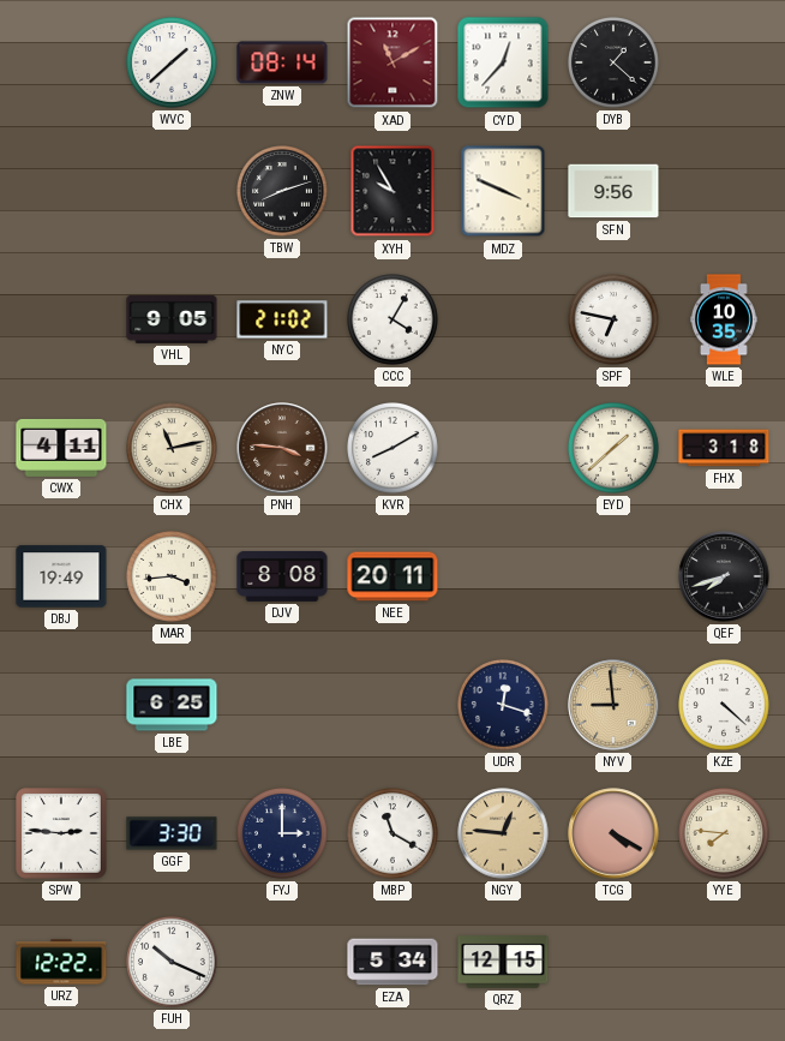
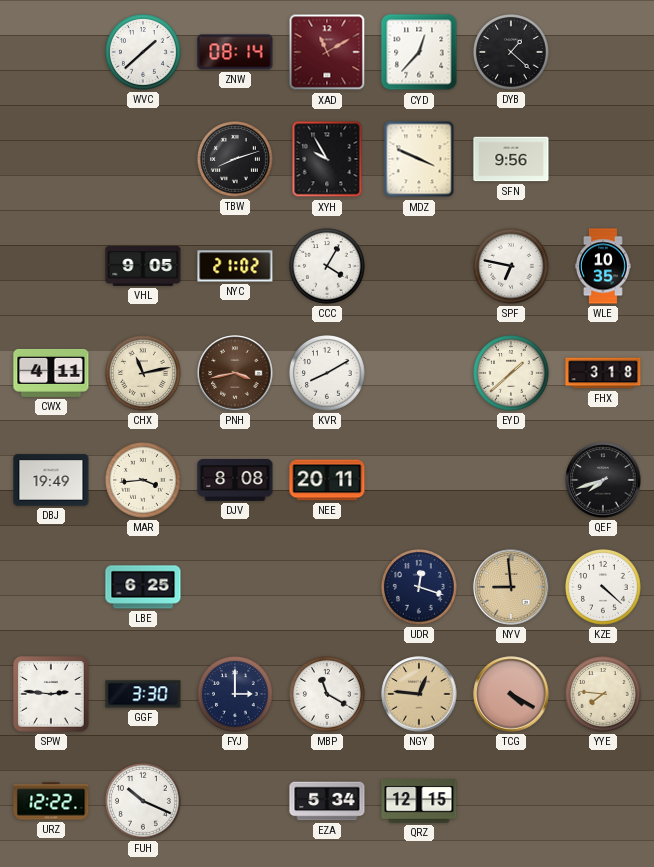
PNH: 3:46 -> 3:43
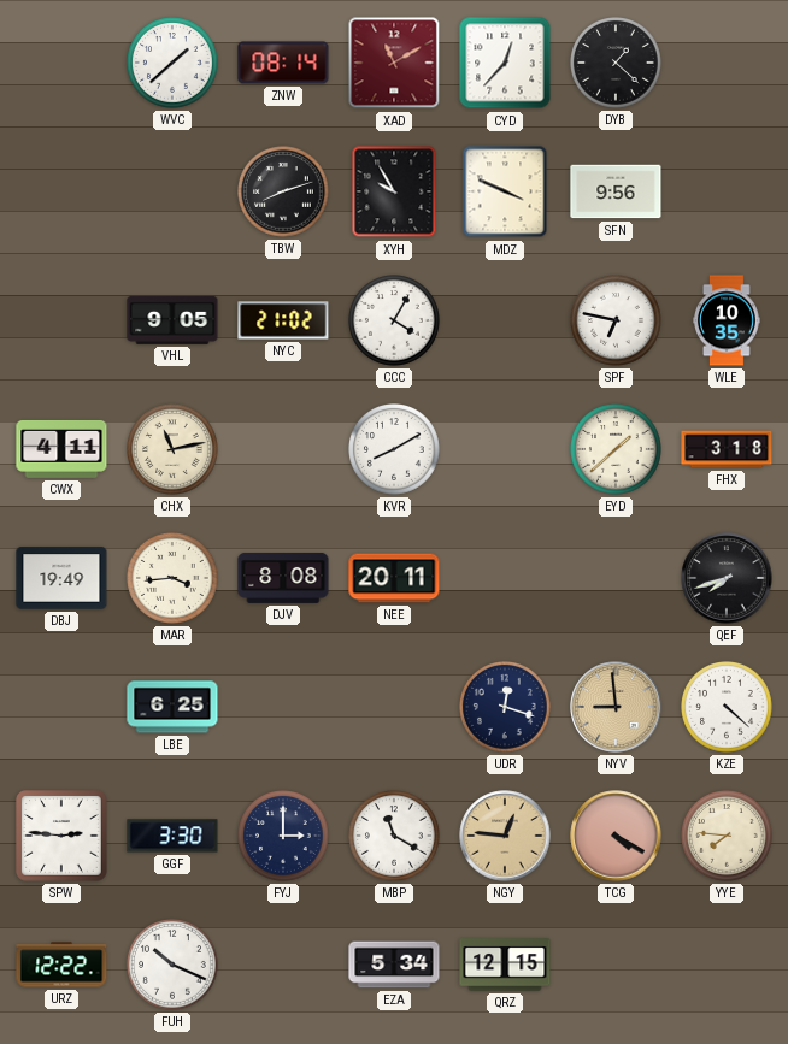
PNH: 3:43 -> none
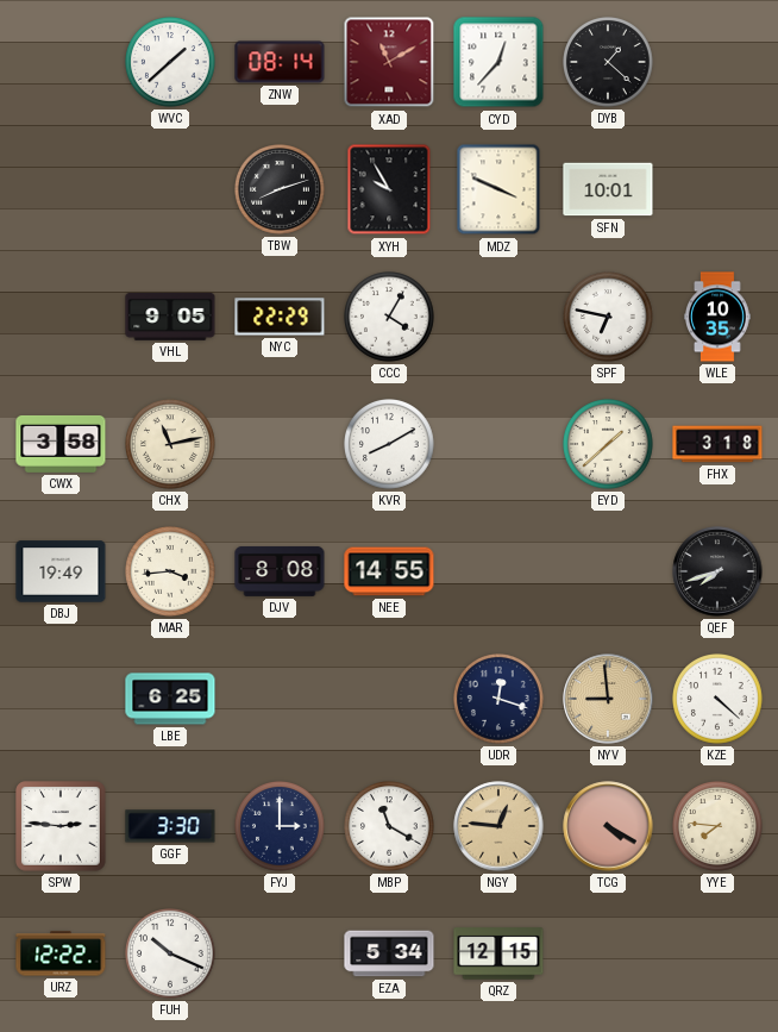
SFN: 9:56 -> 10:01
NYC: 21:02 -> 22:29
CWX: 4:11 -> 3:58
NEE: 20:11 -> 14:55
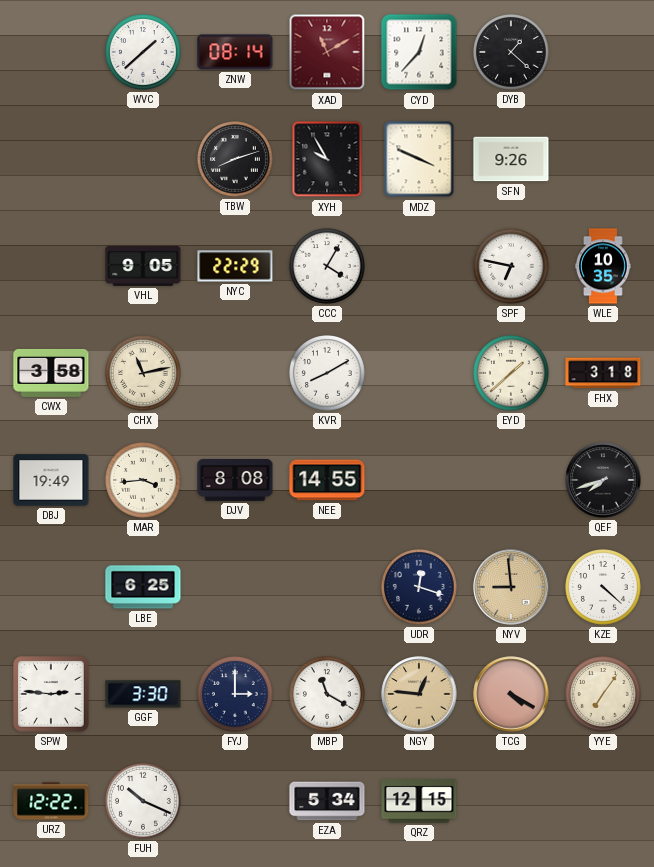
SFN: 10:01 -> 9:26
YYE: 7:46 -> 7:06
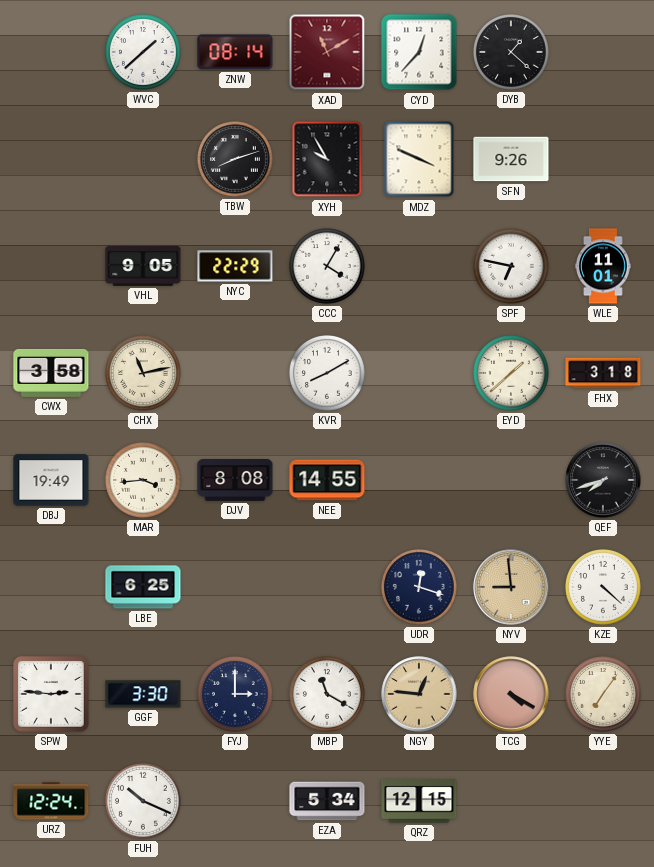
WLE: 10:35 -> 11:01
URZ: 12:22 -> 12:24
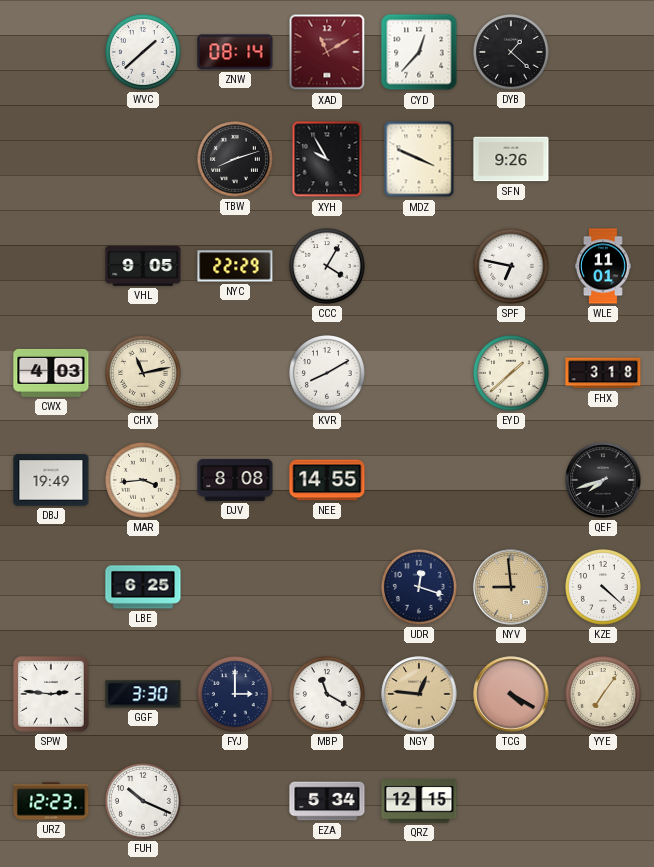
CWX: 3:58 -> 4:03
URZ: 12:24 -> 12:23
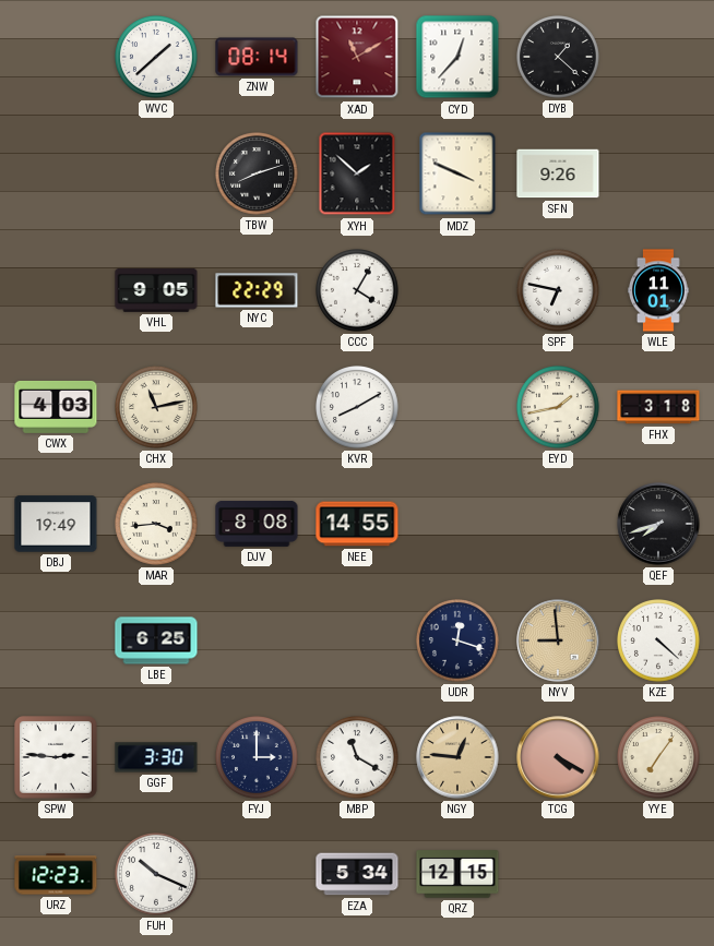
XYH: 9:55 -> 1:52
EYD: 1:38 -> 1:43
